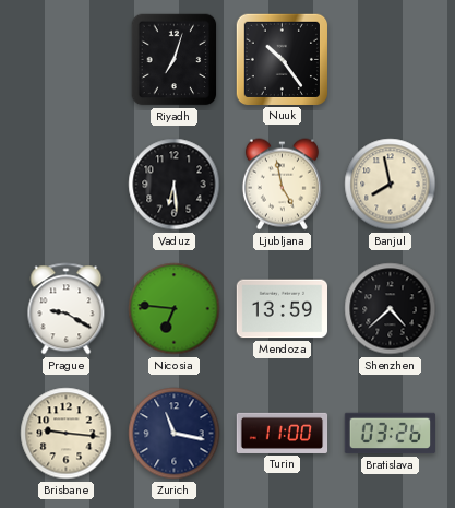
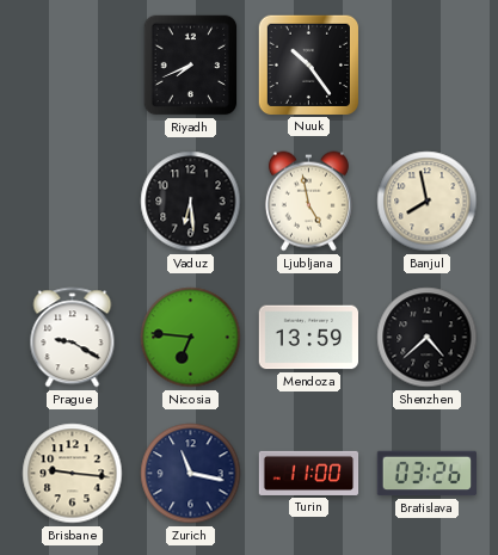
Riyadh: 7:03 -> 7:41
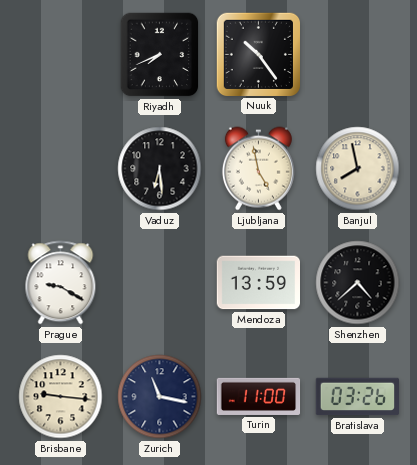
Nicosia: 6:46 -> none
